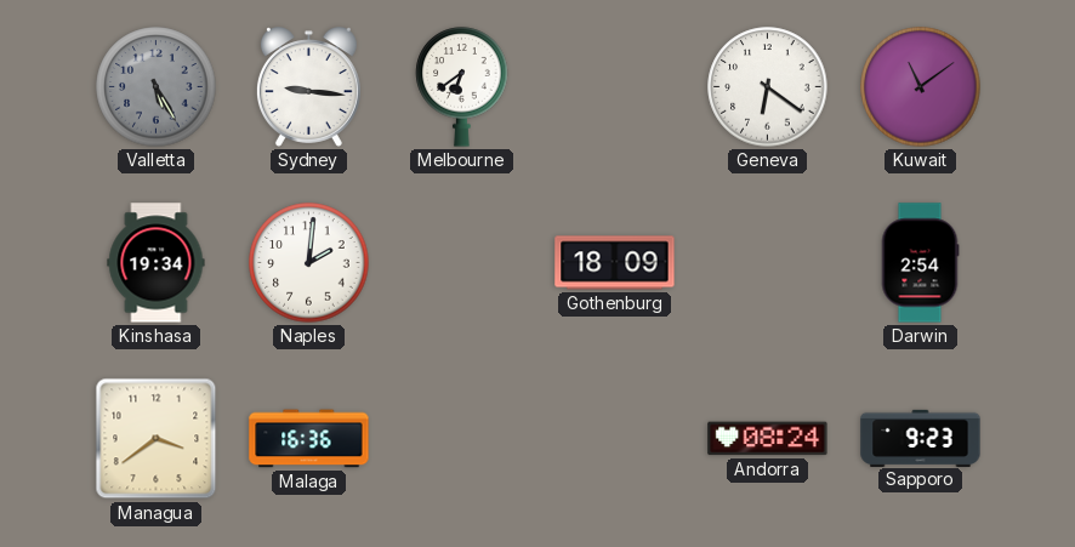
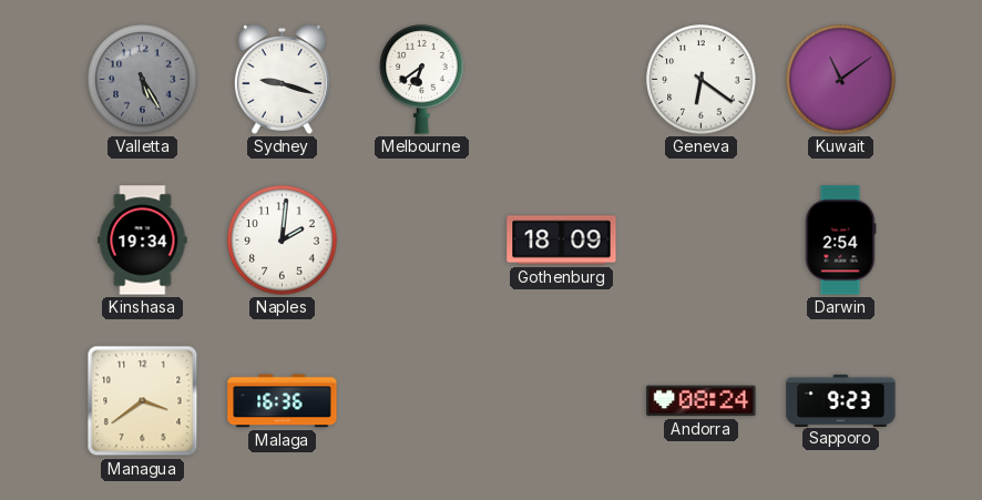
Sydney: 9:16 -> 9:18
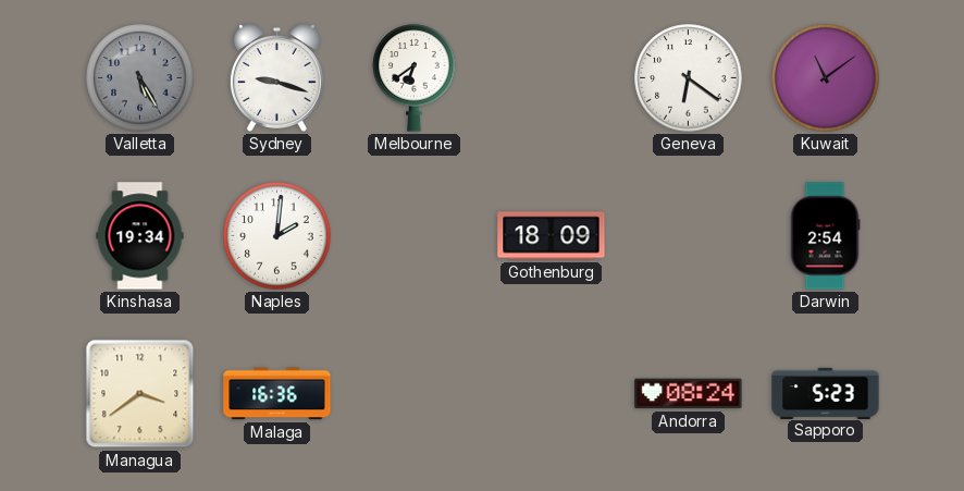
Sapporo: 9:23 -> 5:23
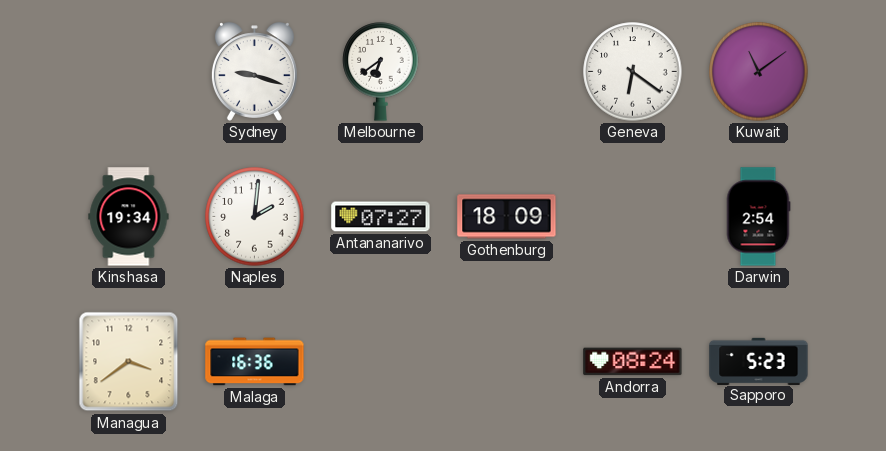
Valletta: 5:25 -> none
Antananarivo: none -> 07:27
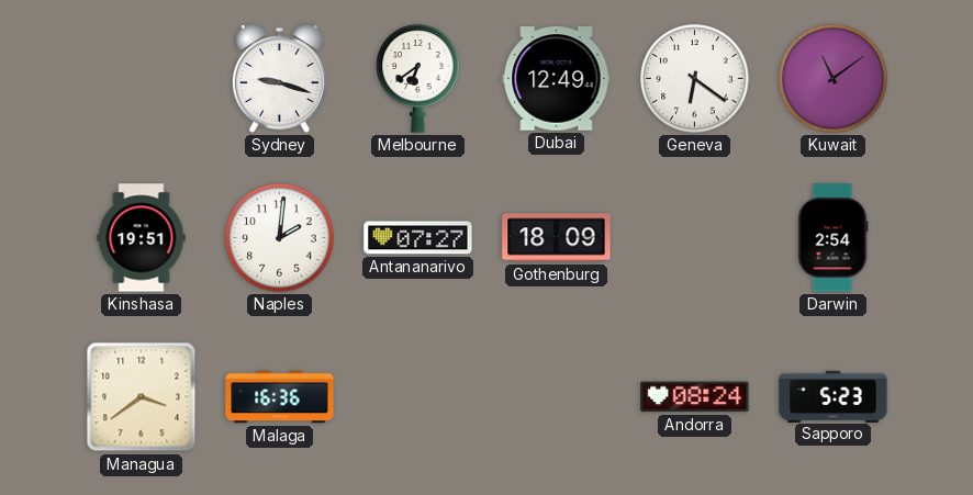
Dubai: none -> 12:49
Kinshasa: 19:34 -> 19:51
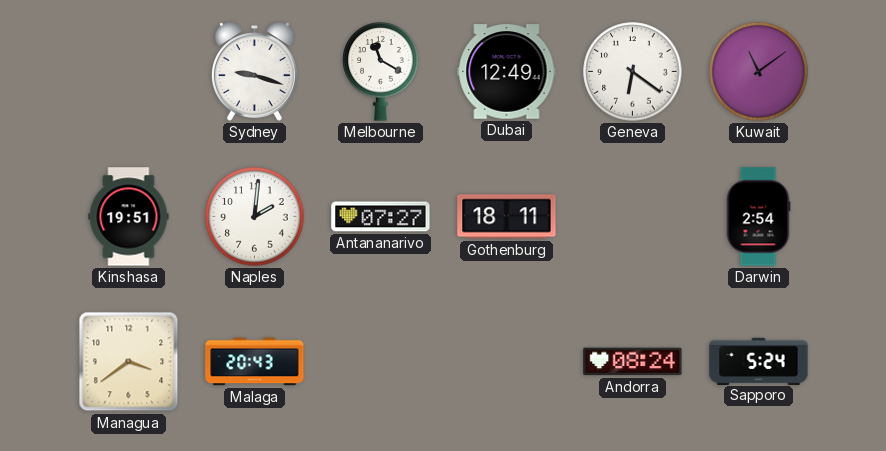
Melbourne: 6:39 -> 11:20
Gothenburg: 18:09 -> 18:11
Malaga: 16:36 -> 20:43
Sapporo: 5:23 -> 5:24
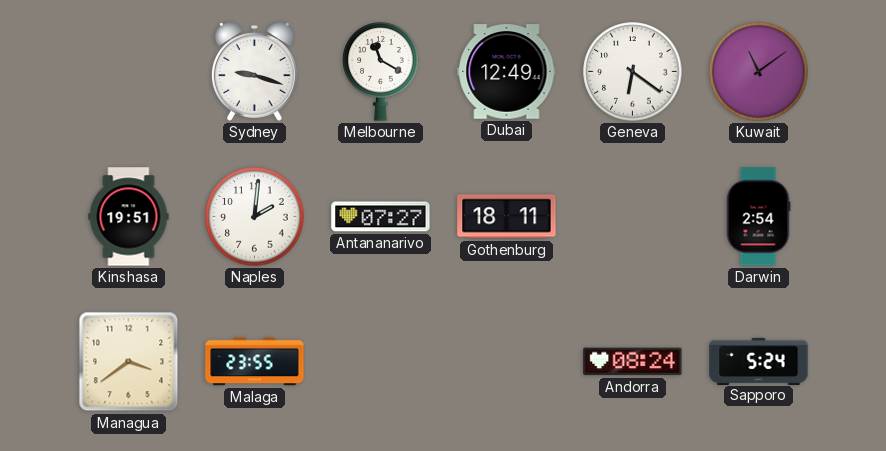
Malaga: 20:43 -> 23:55
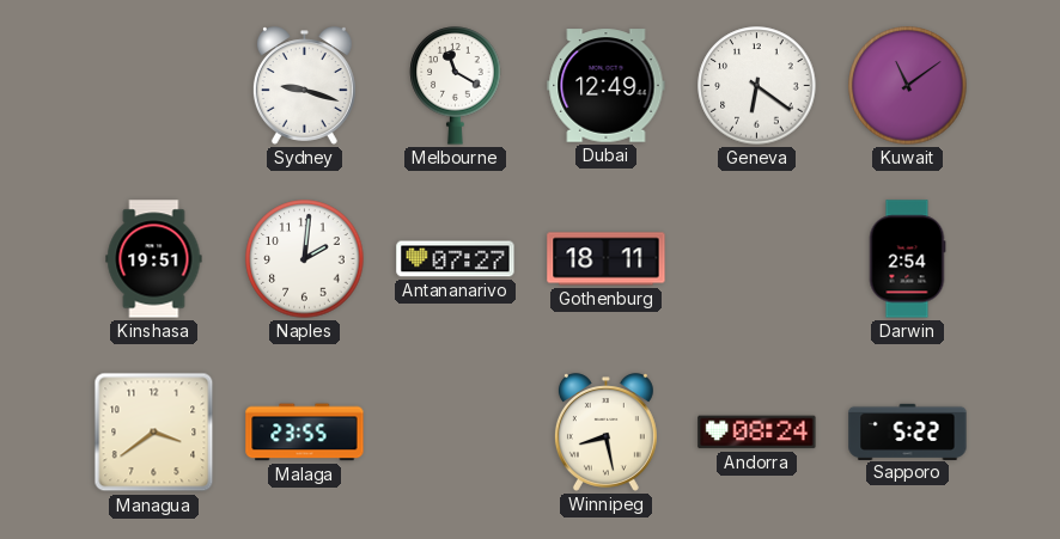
Winnipeg: none -> 8:28
Sapporo: 5:24 -> 5:22
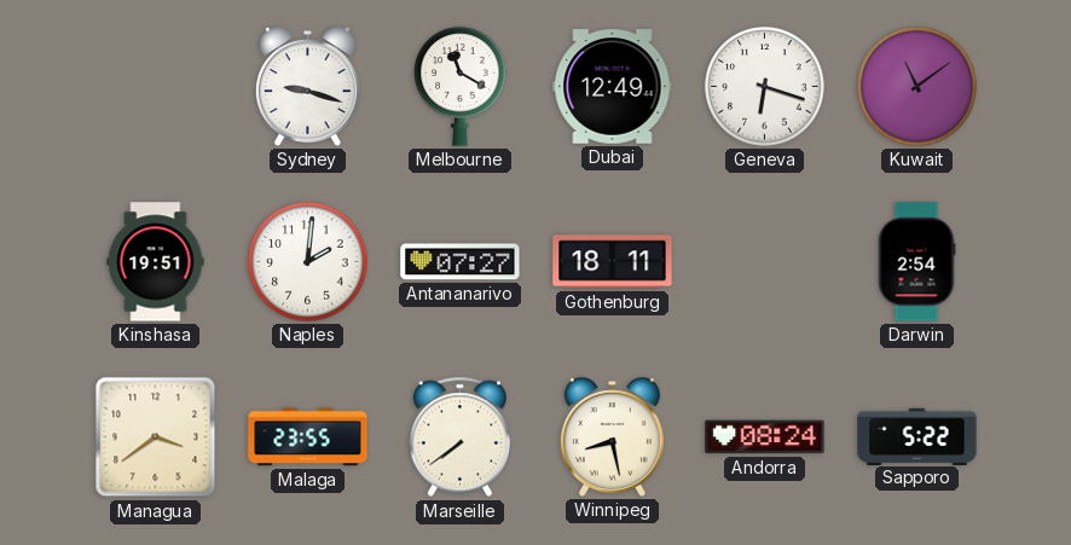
Geneva: 6:21 -> 6:18
Marseille: none -> 7:39
